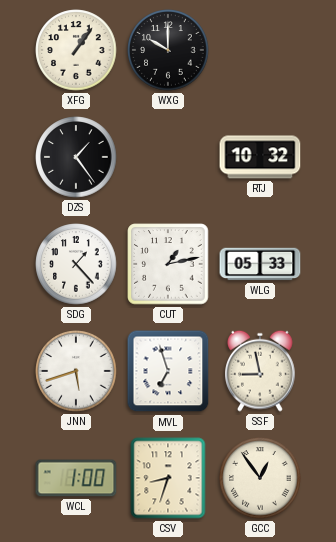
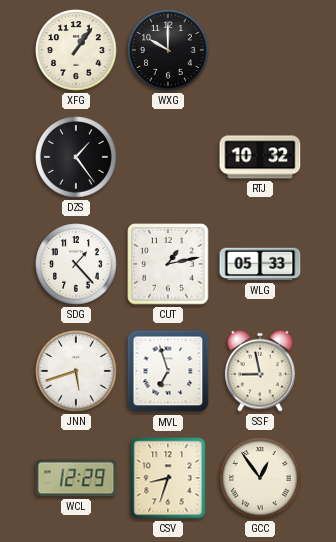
WCL: 1:00 -> 12:29
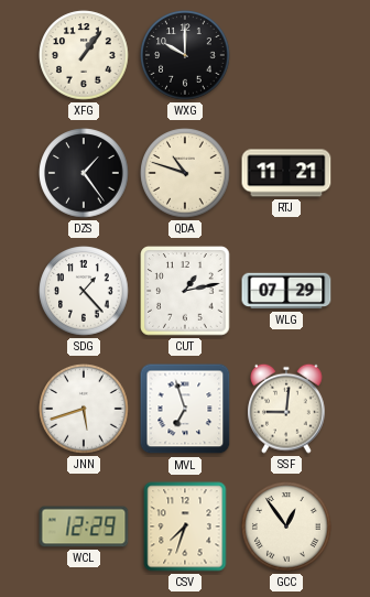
QDA: none -> 10:48
RTJ: 10:32 -> 11:21
WLG: 05:33 -> 07:29
SSF: 8:58 -> 9:01
CSV: 8:33 -> 7:33
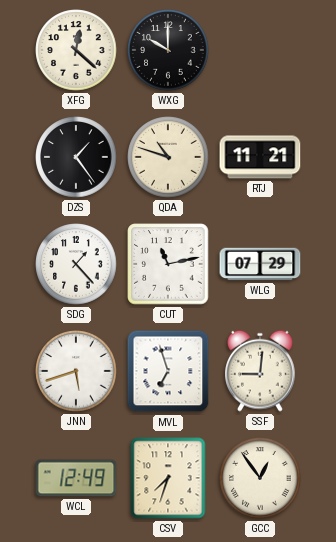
XFG: 1:06 -> 12:22
CUT: 1:13 -> 11:13
WCL: 12:29 -> 12:49
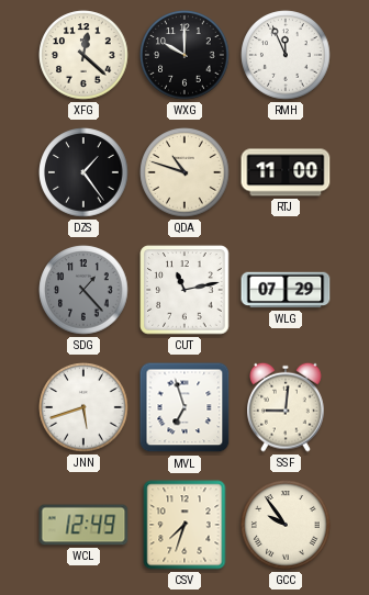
RMH: none -> 11:56
RTJ: 11:21 -> 11:00
SDG dial: white -> grey
GCC: 12:54 -> 9:54
